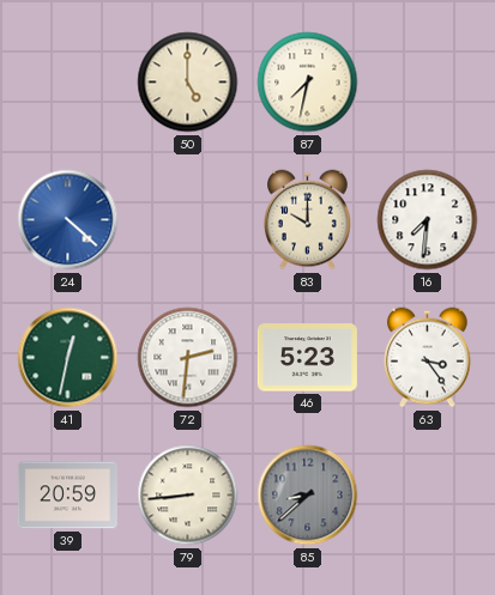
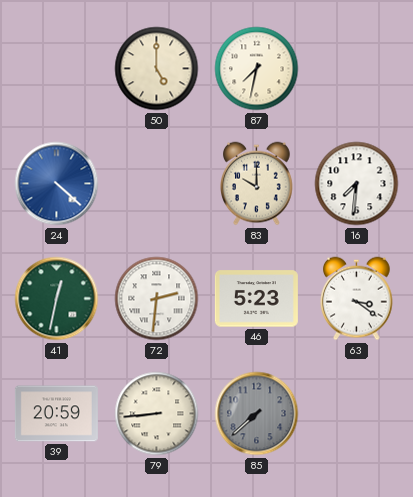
63: 3:24 -> 3:21
85: 8:38 -> 7:38
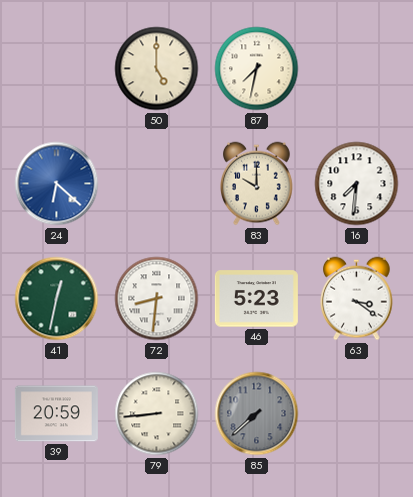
24: 4:22 -> 6:22
72: 2:31 -> 8:31
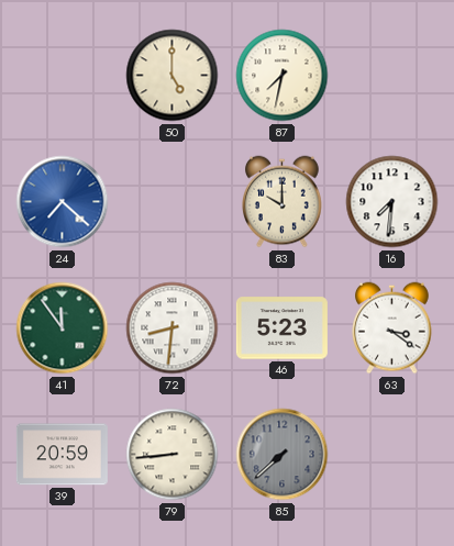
24: 6:22 -> 7:22
41: 12:32 -> 11:54
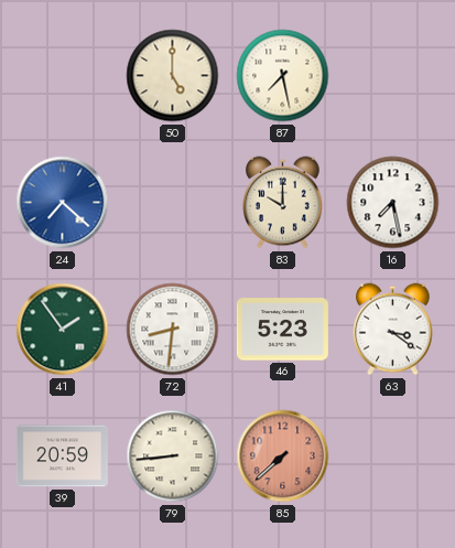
87: 7:32 -> 7:28
16: 7:31 -> 7:28
41: 11:54 -> 1:54
85 dial: grey -> salmon
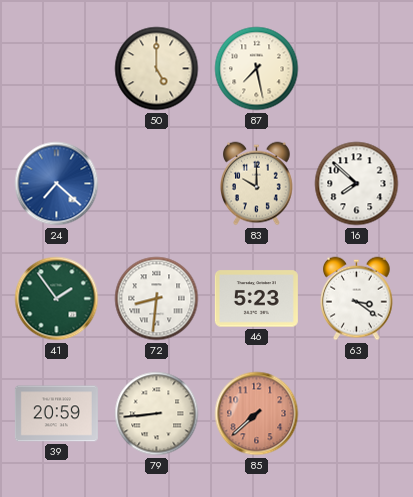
16: 7:28 -> 7:52
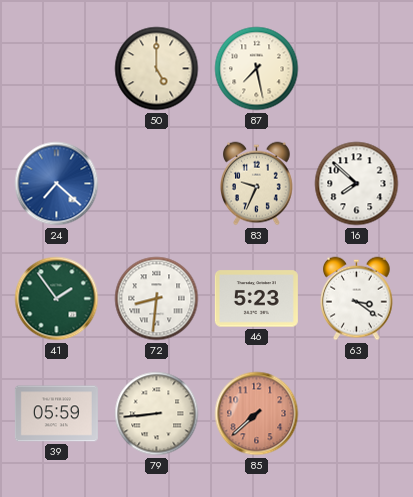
83: 10:00 -> 9:34
39: 20:59 -> 05:59
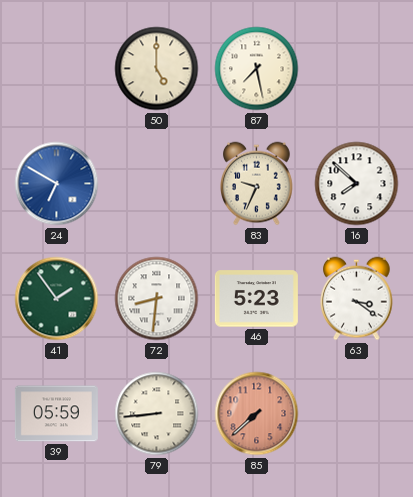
24: 7:22 -> 6:50
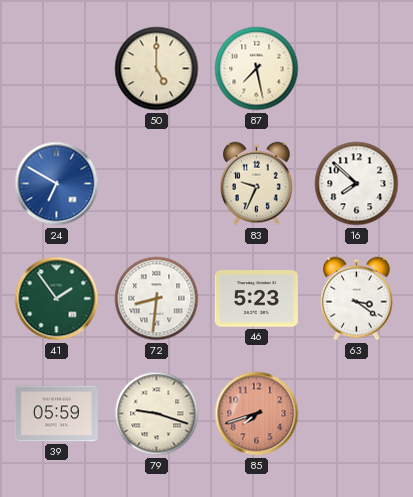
79: 8:44 -> 9:18
85: 7:38 -> 7:42
